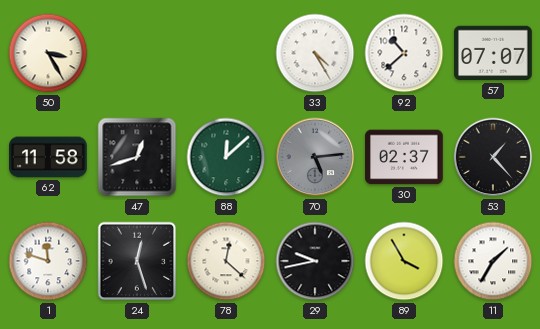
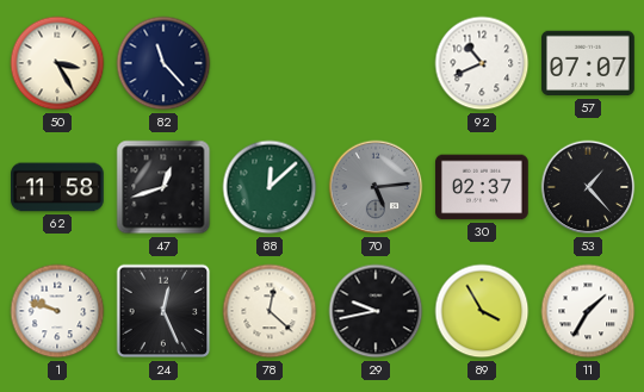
82: none -> 11:23
33: 4:25 -> none
92: 10:38 -> 10:41
1: 11:48 -> 9:48
24: 12:27 -> 12:26
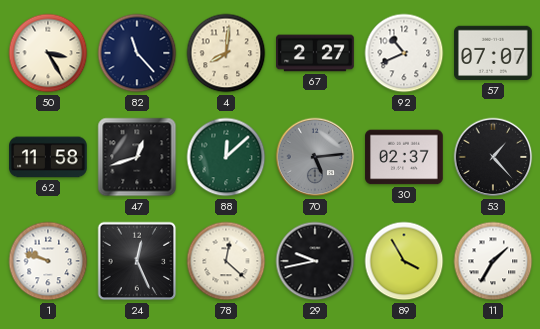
4: none -> 8:01
67: none -> 2:27
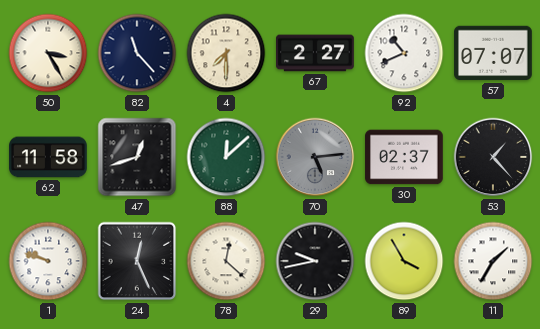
4: 8:01 -> 7:30
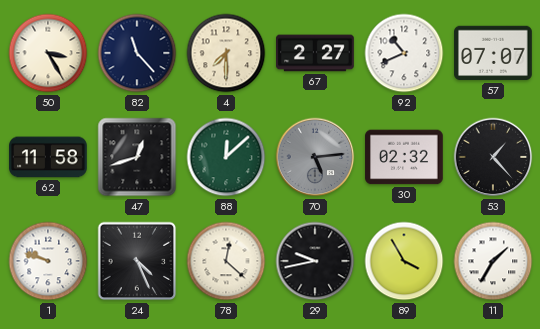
30: 02:37 -> 02:32
24: 12:26 -> 4:26
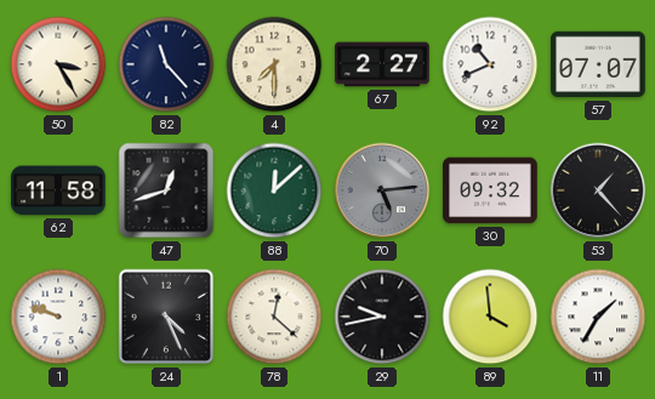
30: 02:32 -> 09:32
89: 3:55 -> 3:59
